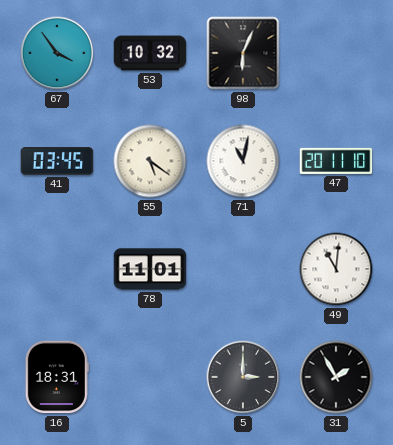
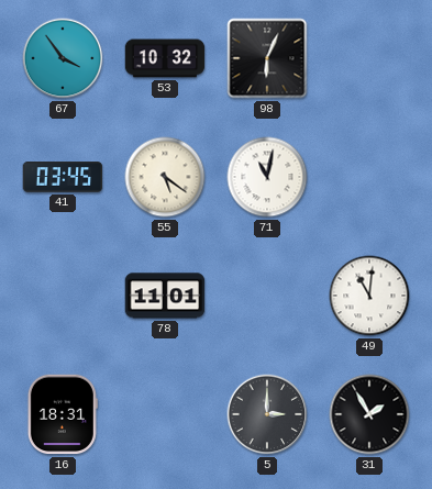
47: 20:11 -> none
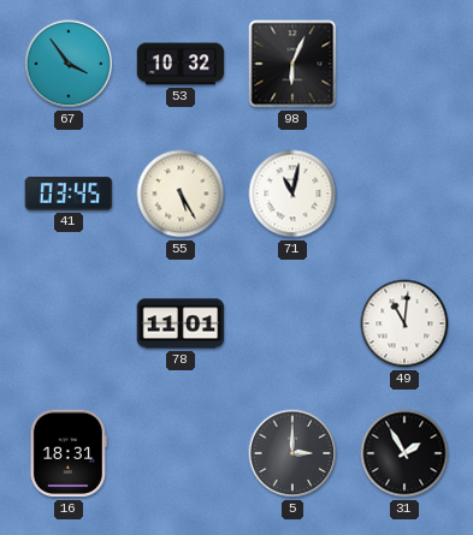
55: 5:21 -> 5:25
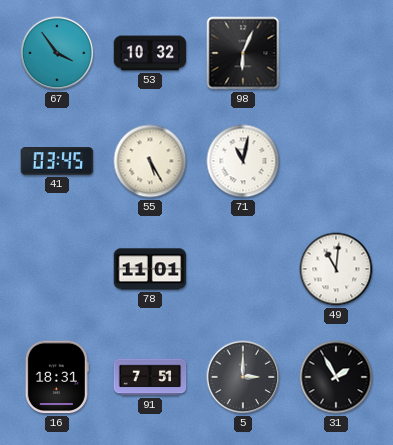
91: none -> 7:51
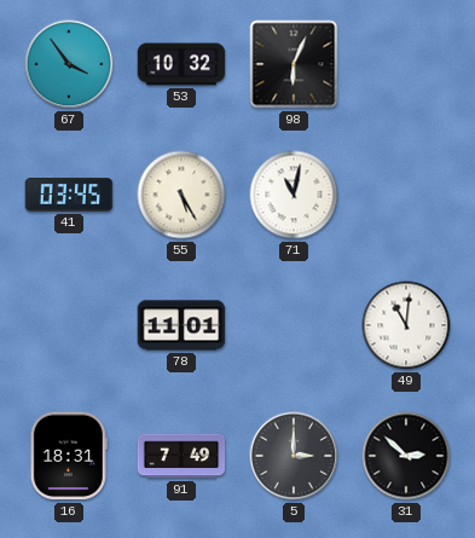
91: 7:51 -> 7:49
31: 1:55 -> 2:52
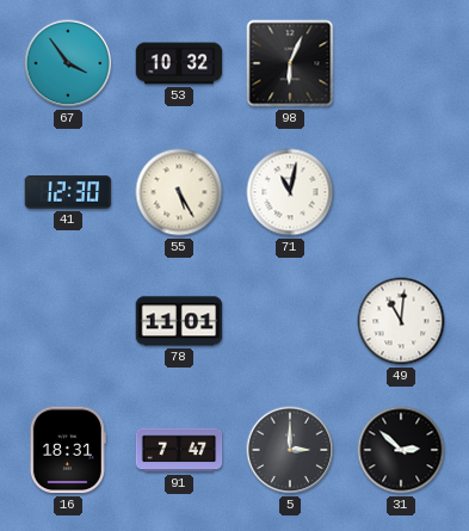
41: 03:45 -> 12:30
91: 7:49 -> 7:47
